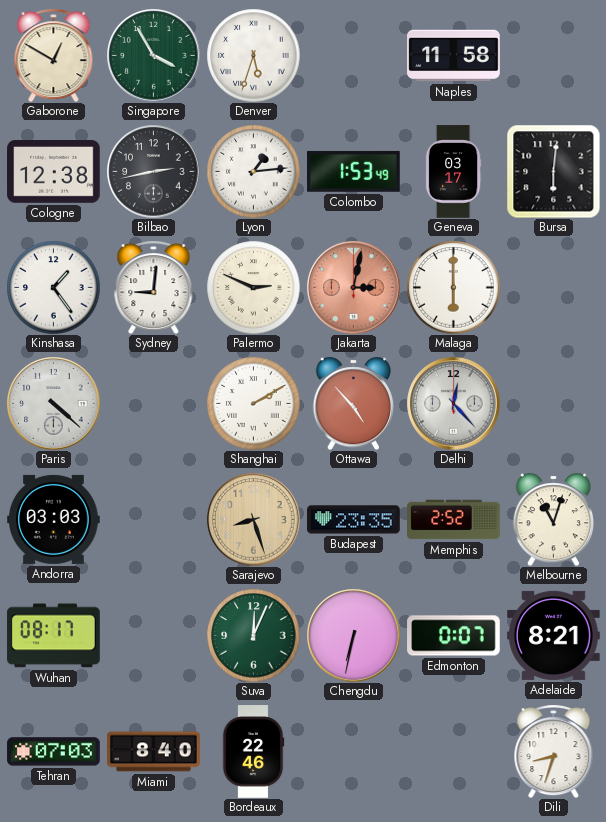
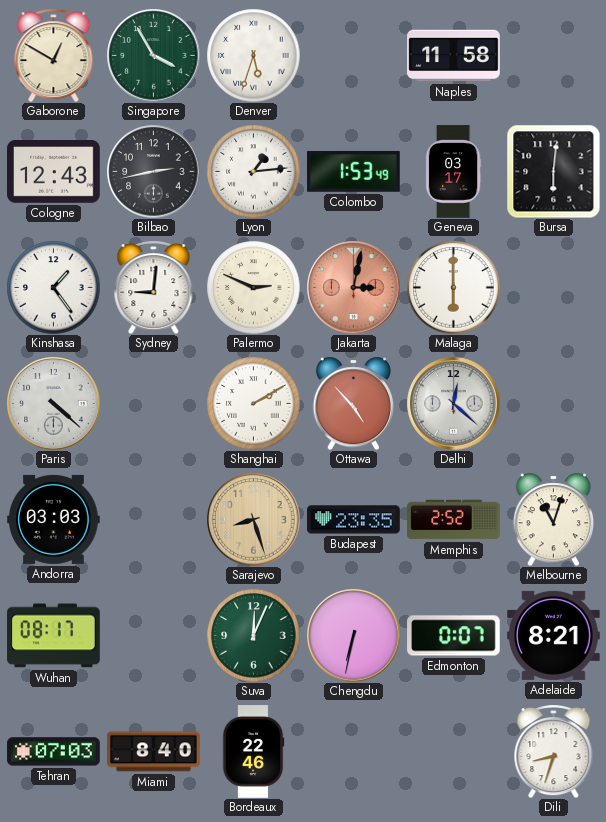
Cologne: 12:38 -> 12:43
Delhi: 12:23 -> 12:22
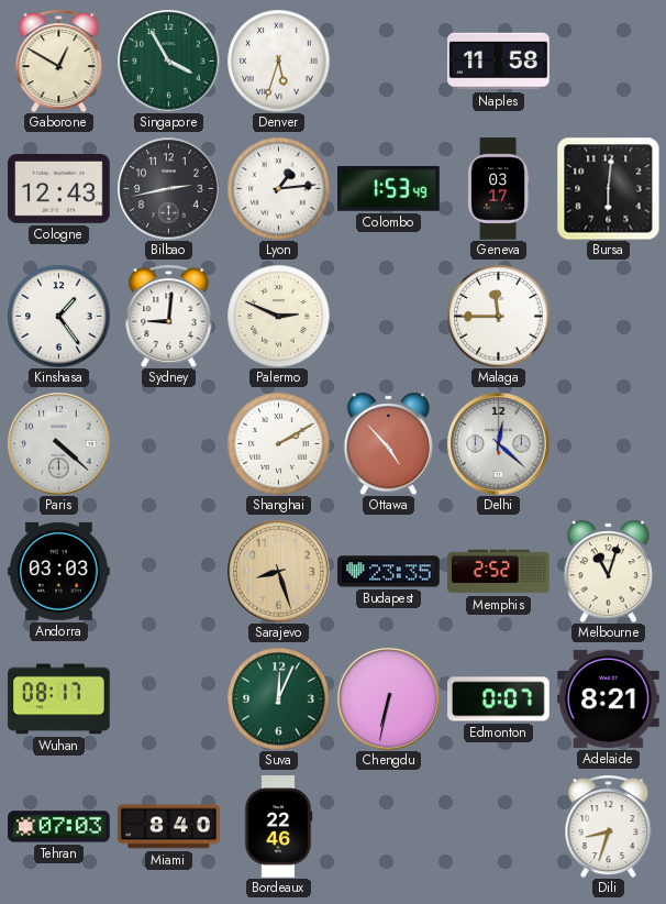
Jakarta: 3:02 -> none
Malaga: 6:00 -> 11:45
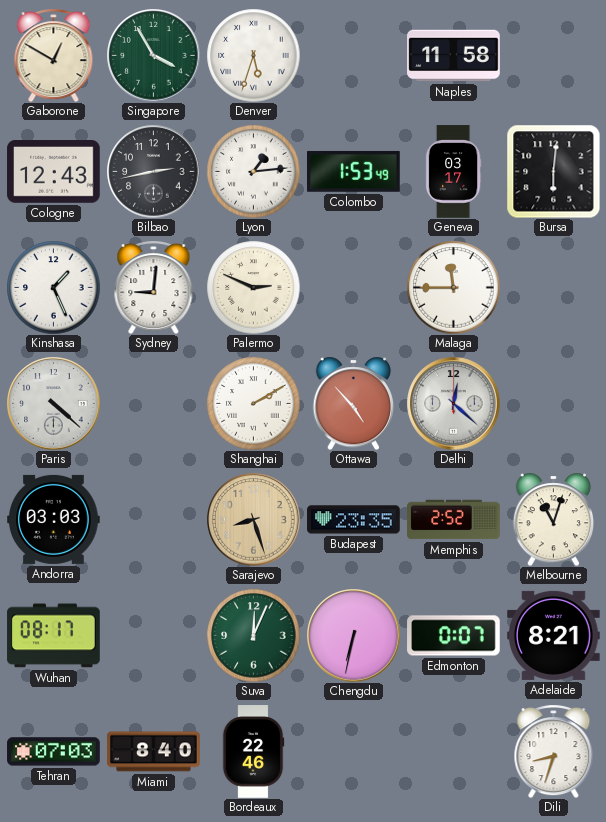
Kinshasa: 1:24 -> 1:26
